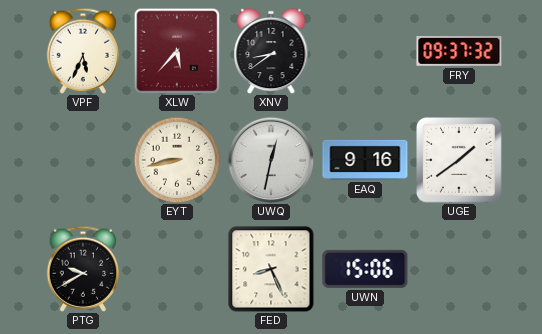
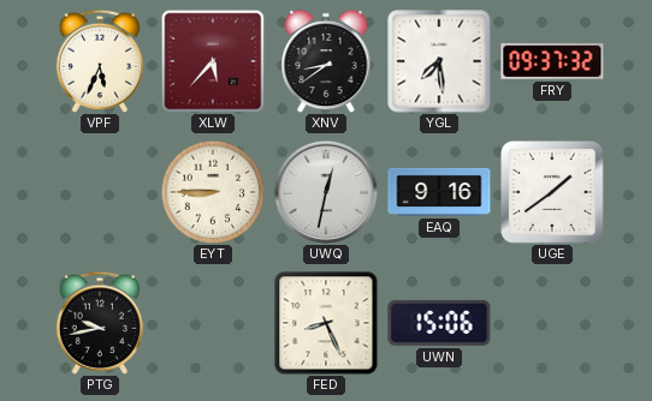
YGL: none -> 7:29
EYT: 8:43 -> 8:45
PTG: 9:40 -> 9:43
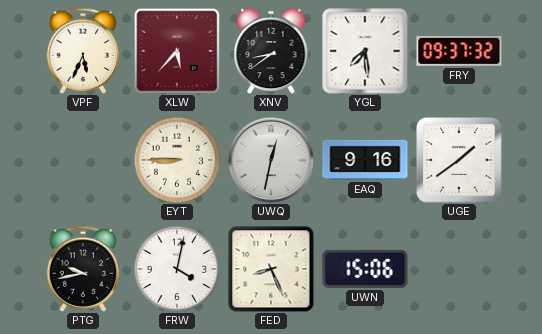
FRW: none -> 4:02
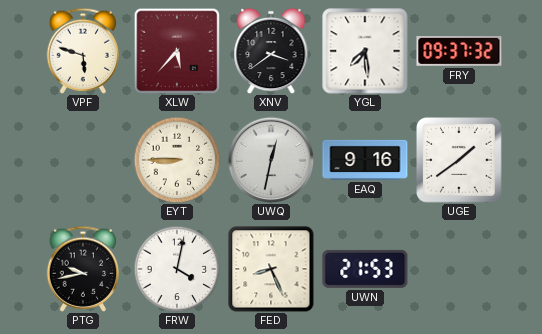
VPF: 5:34 -> 5:48
XNV: 8:39 -> 3:39
UWN: 15:06 -> 21:53
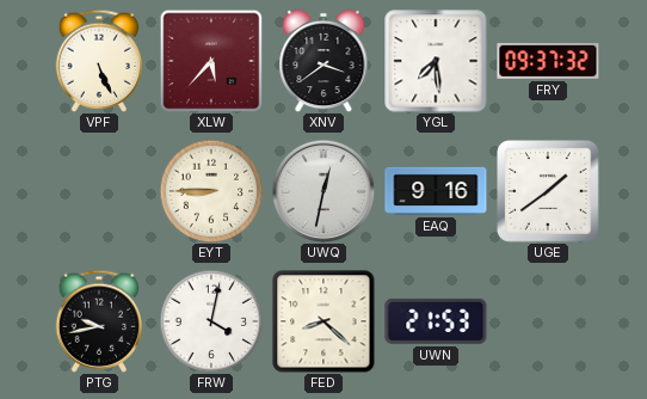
VPF: 5:48 -> 5:26
FED: 8:26 -> 8:22
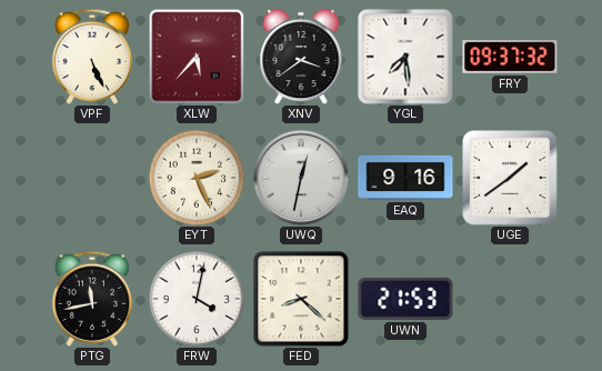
EYT: 8:45 -> 2:26
PTG: 9:43 -> 11:43
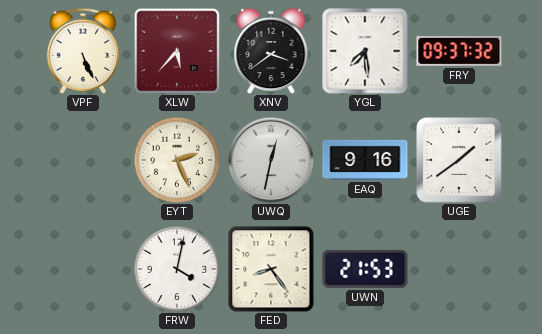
PTG: 11:43 -> none
FED: 8:22 -> 8:24
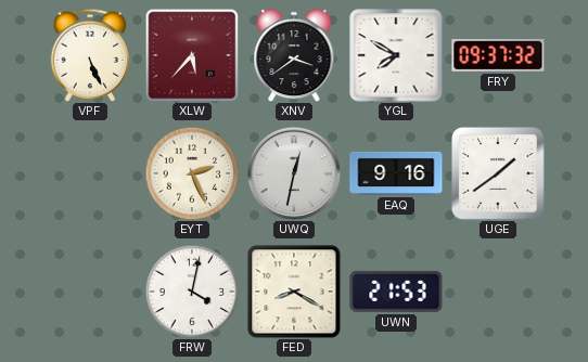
YGL: 7:29 -> 7:50
FED: 8:24 -> 8:20
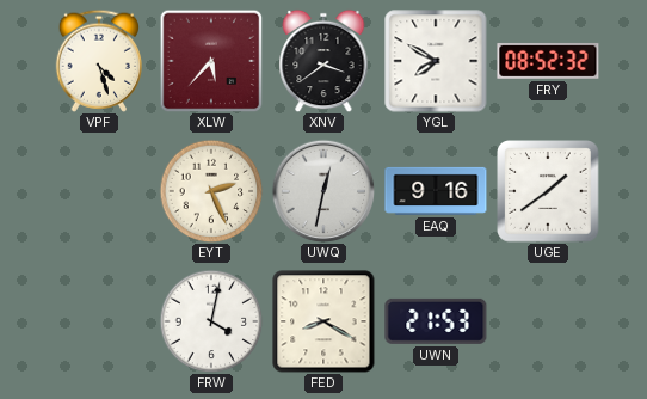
VPF: 5:26 -> 4:27
FRY: 09:37 -> 08:52
